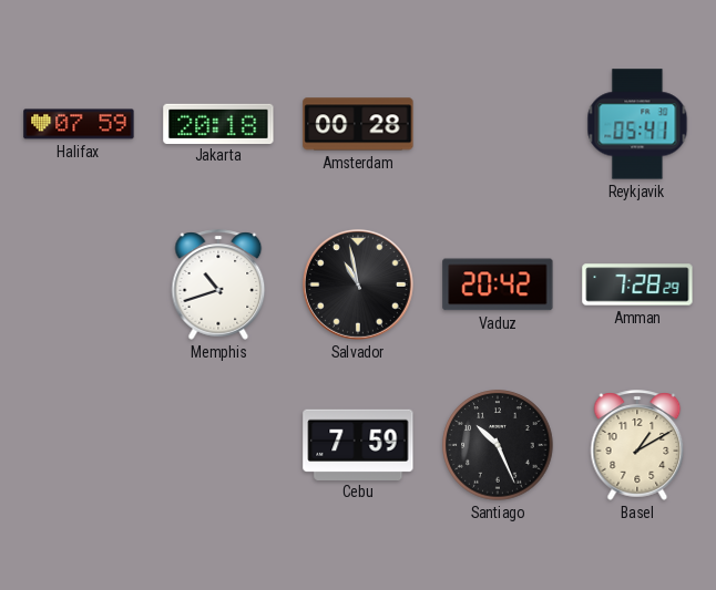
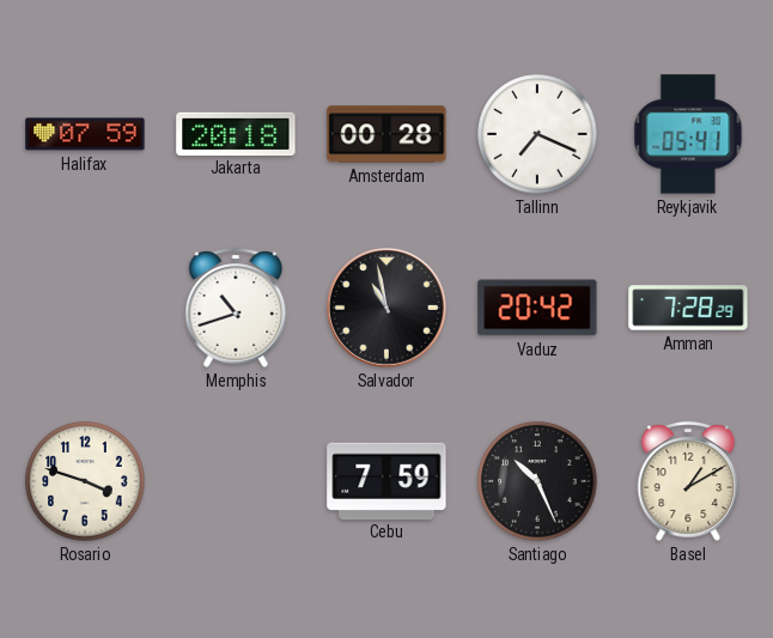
Tallinn: none -> 7:19
Rosario: none -> 3:48
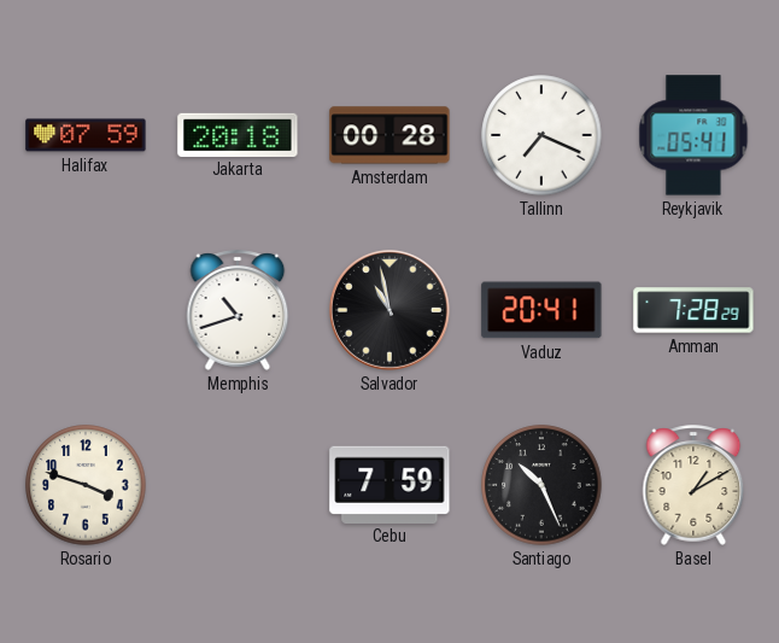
Vaduz: 20:42 -> 20:41
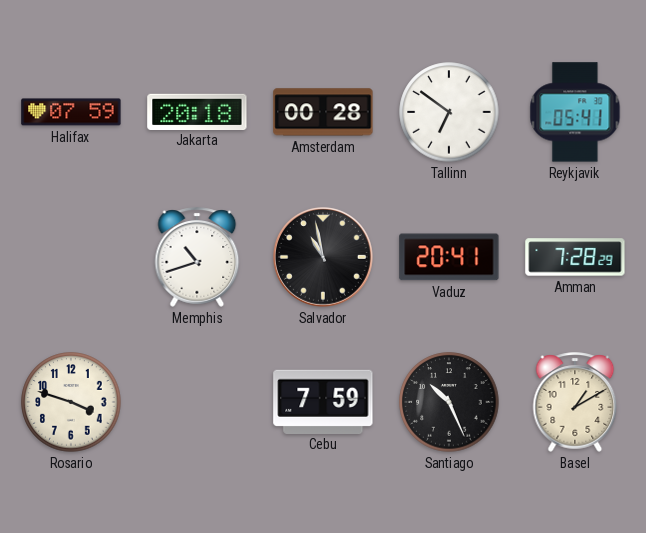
Tallinn: 7:19 -> 6:51
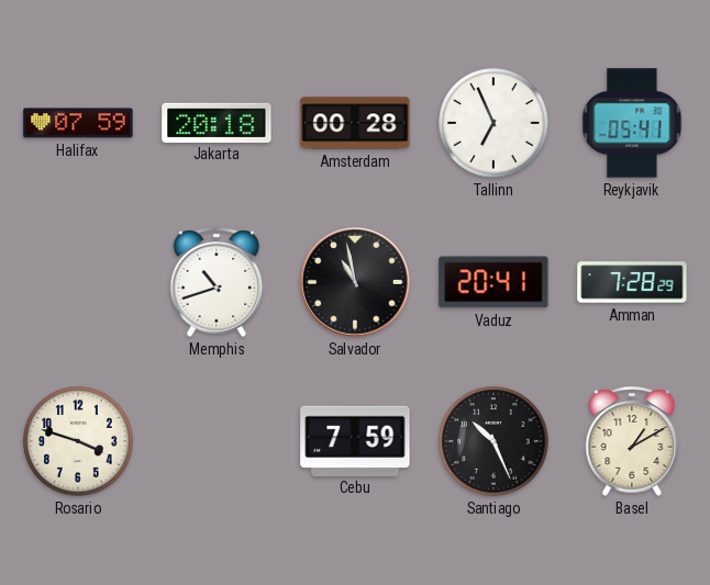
Tallinn: 6:51 -> 6:56
